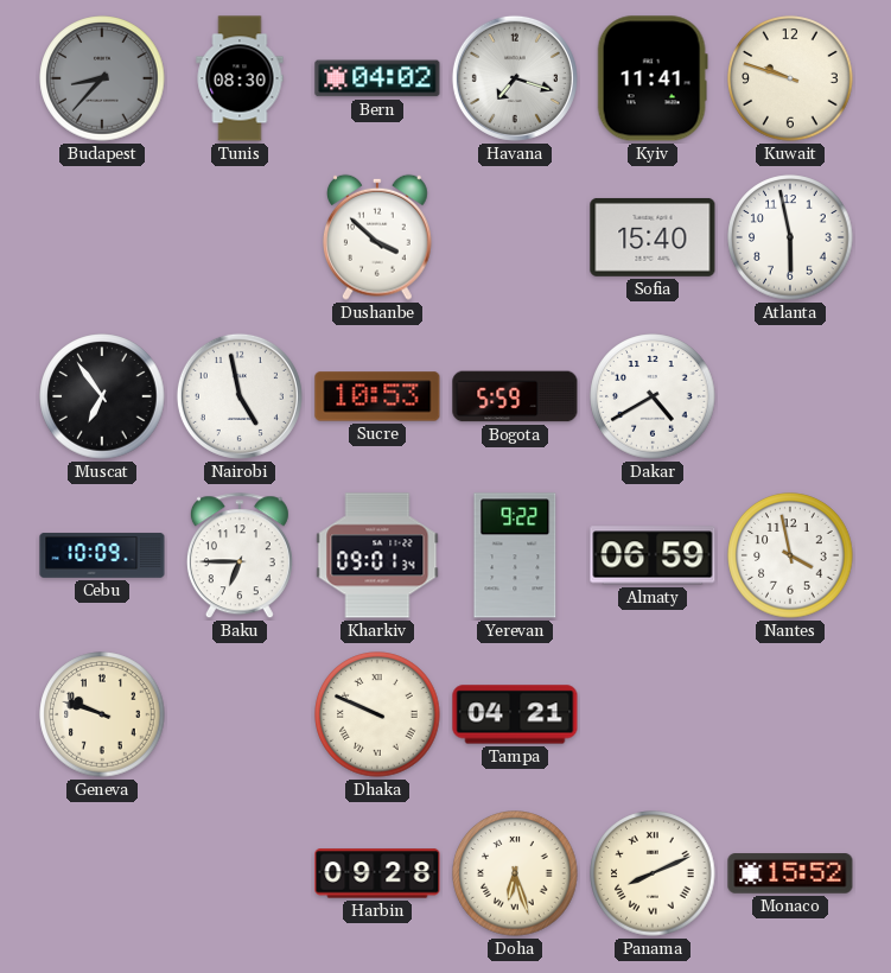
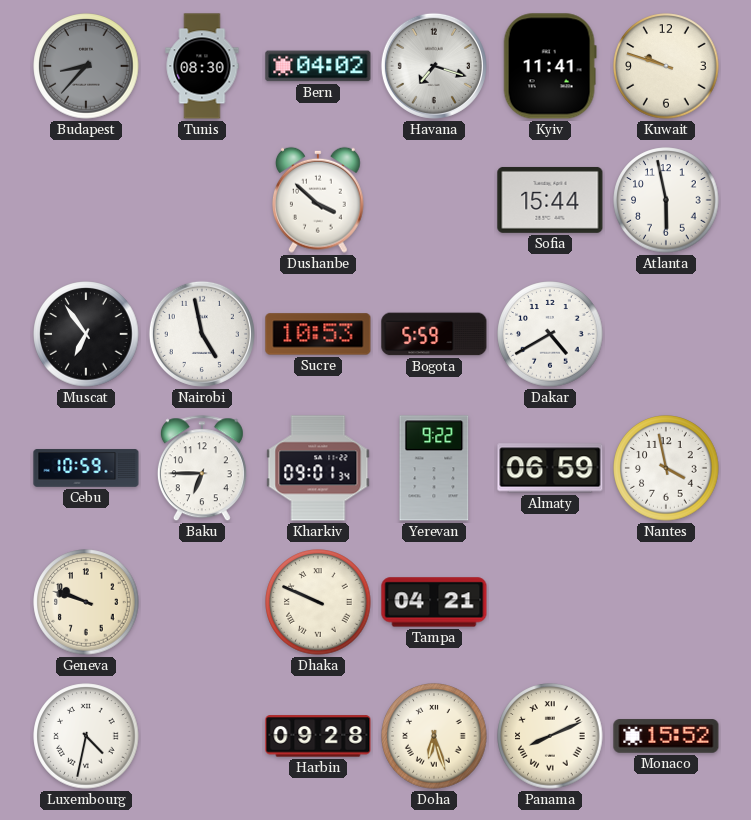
Sofia: 15:40 -> 15:44
Cebu: 10:09 -> 10:59
Luxembourg: none -> 4:32
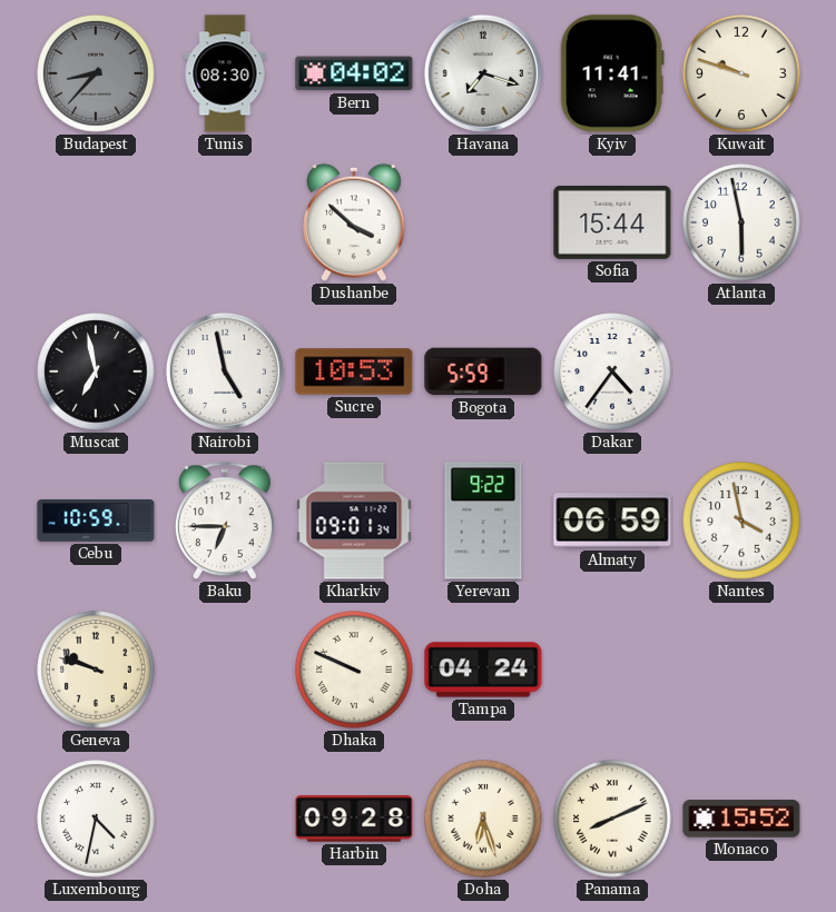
Muscat: 6:54 -> 6:58
Dakar: 4:40 -> 4:36
Tampa: 04:21 -> 04:24
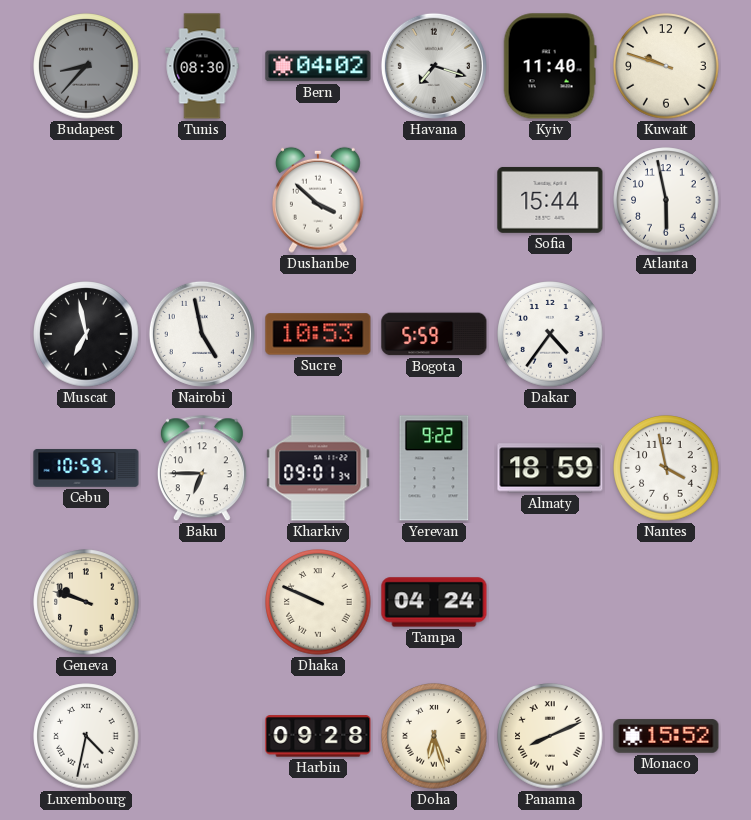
Kyiv: 11:41 -> 11:40
Almaty: 06:59 -> 18:59
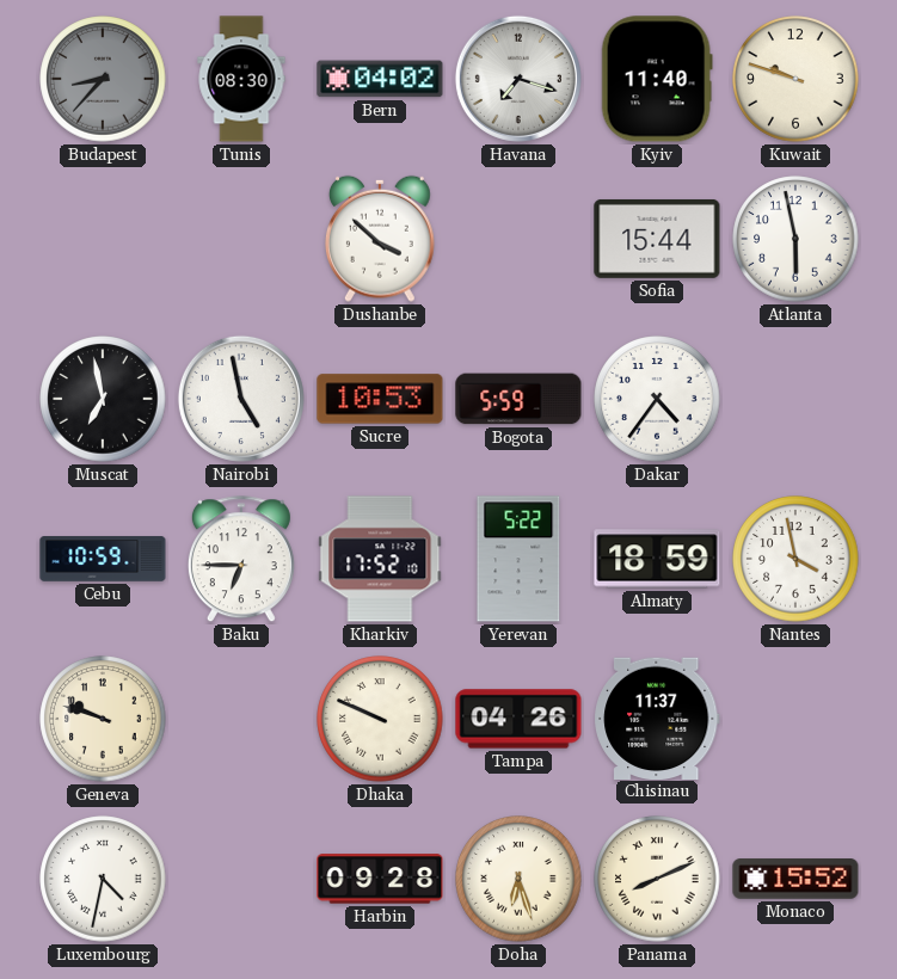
Kharkiv: 09:01 -> 17:52
Yerevan: 9:22 -> 5:22
Tampa: 04:24 -> 04:26
Chisinau: none -> 11:37
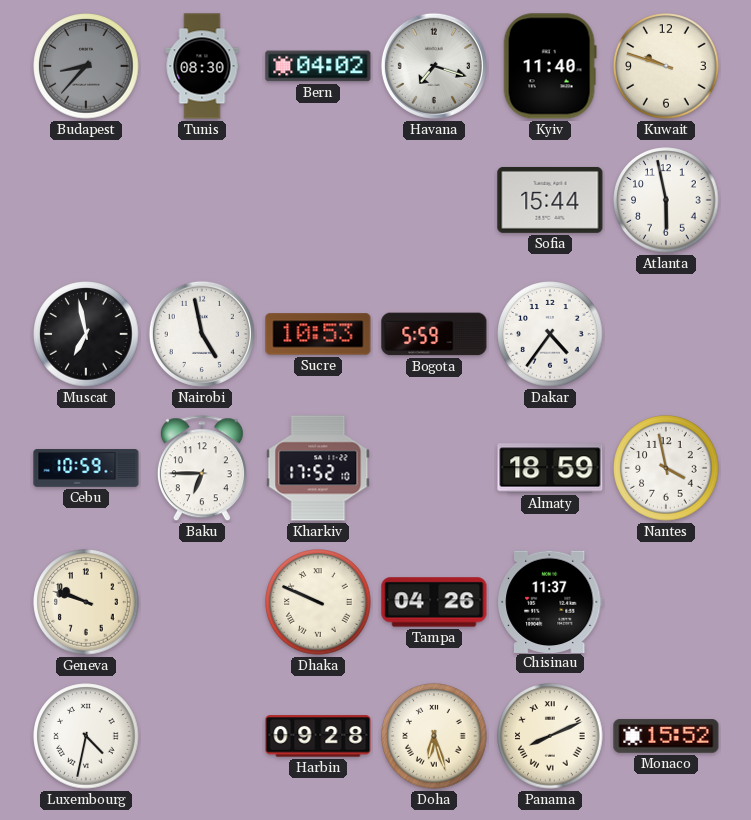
Dushanbe: 3:52 -> none
Yerevan: 5:22 -> none
